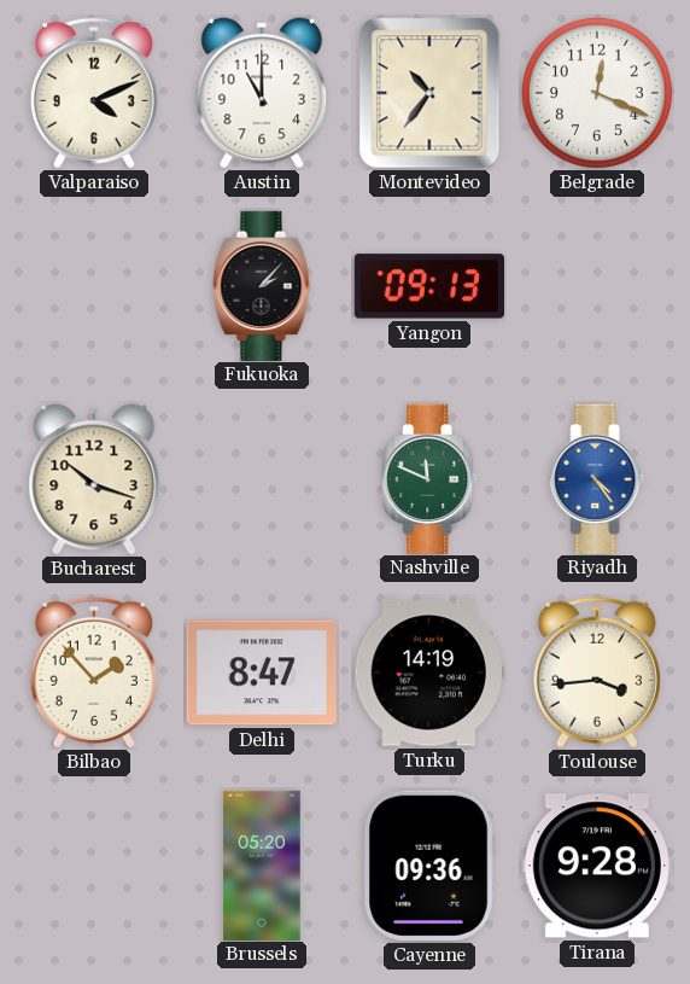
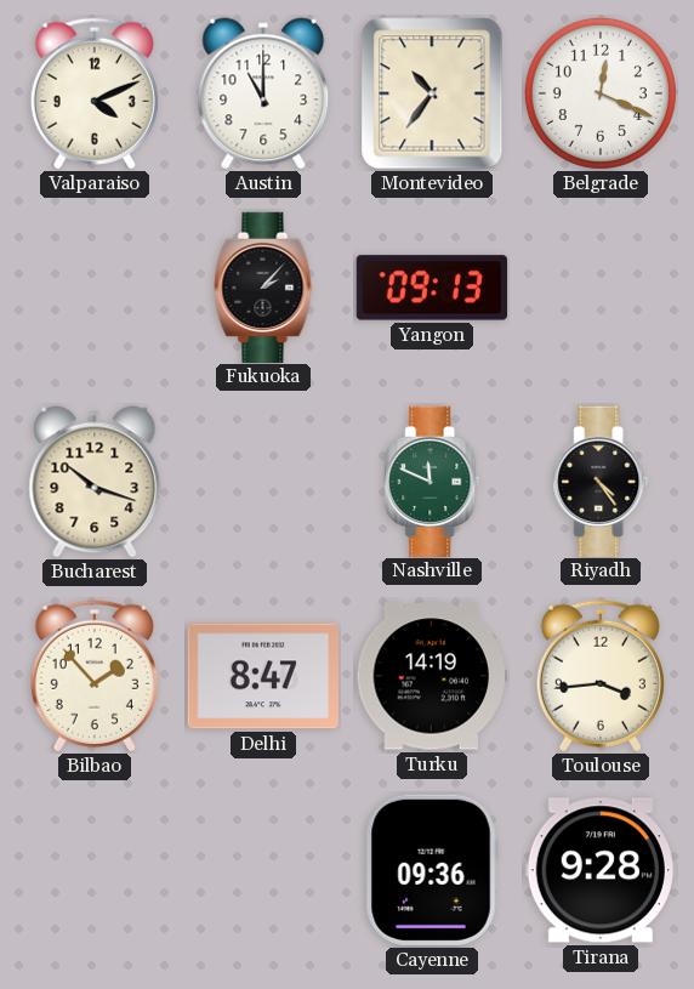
Riyadh dial: blue -> black
Brussels: 05:20 -> none
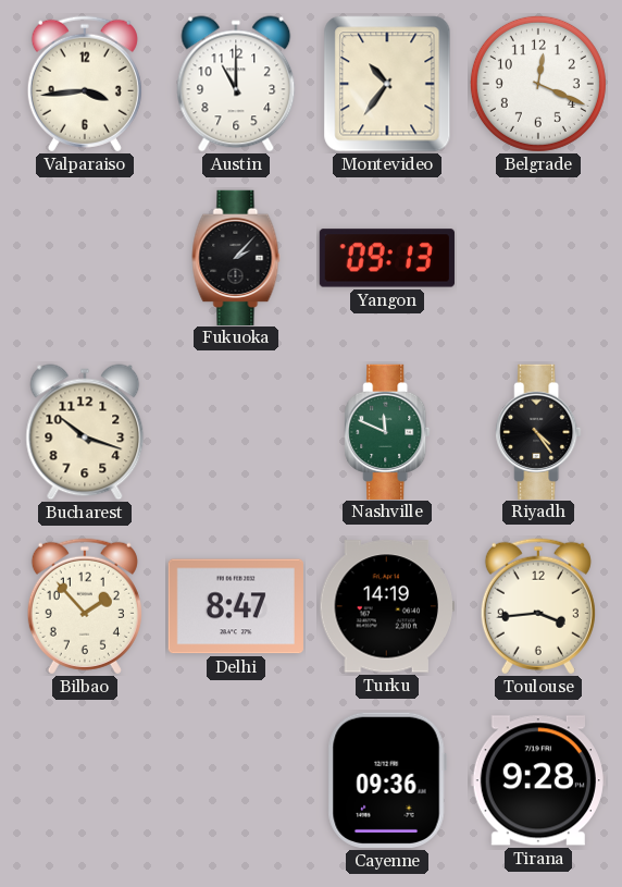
Valparaiso: 4:11 -> 3:44
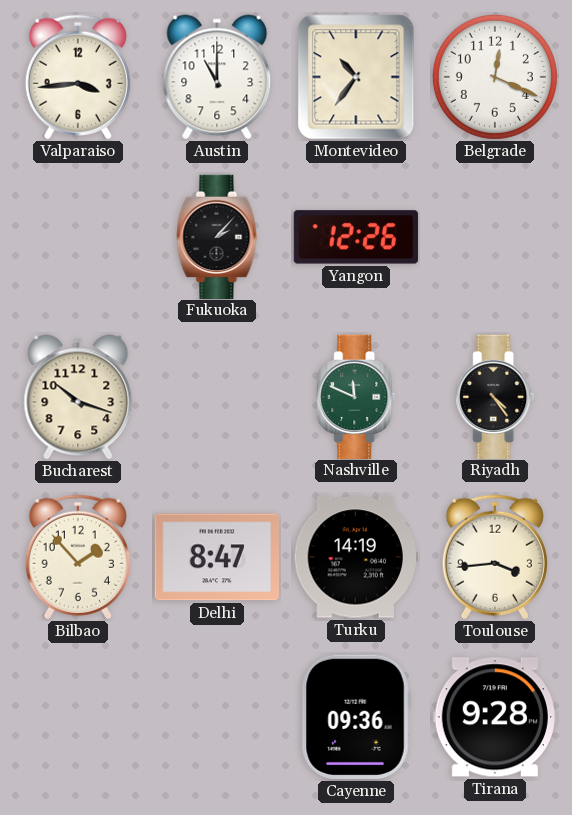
Yangon: 09:13 -> 12:26
